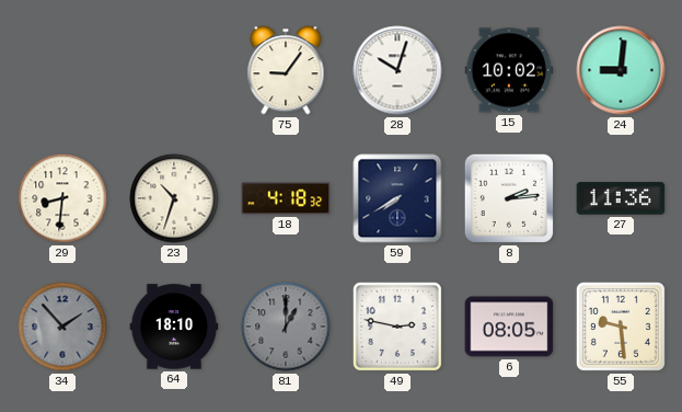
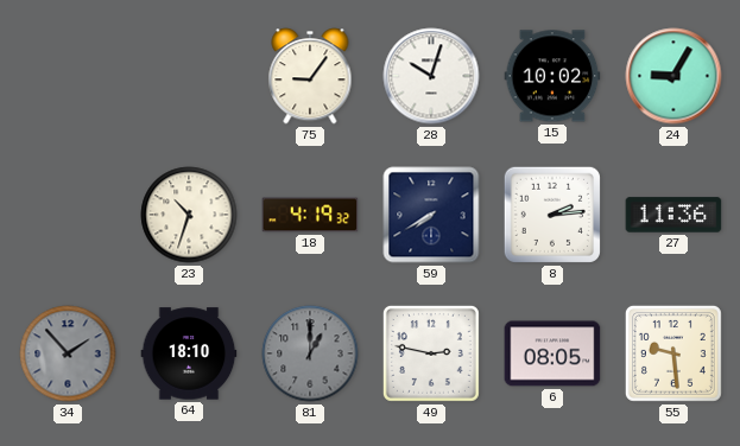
24: 9:01 -> 9:05
29: 8:31 -> none
18: 4:18 -> 4:19
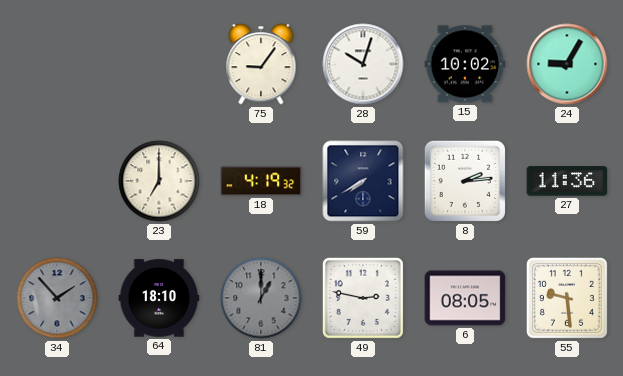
23: 10:33 -> 7:00
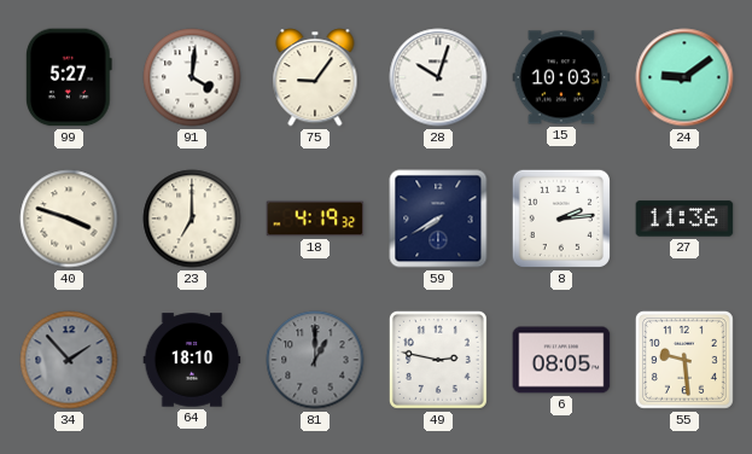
99: none -> 5:27
91: none -> 4:01
15: 10:02 -> 10:03
24: 9:05 -> 9:09
40: none -> 3:48
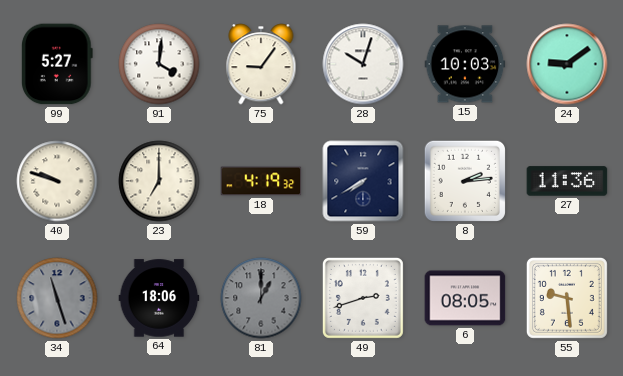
40: 3:48 -> 9:48
34: 1:53 -> 11:27
64: 18:10 -> 18:06
49: 2:47 -> 2:42
